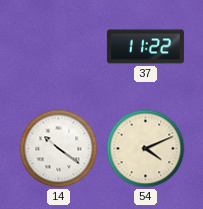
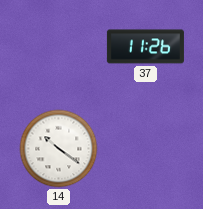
37: 11:22 -> 11:26
54: 4:11 -> none
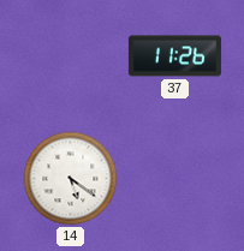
14: 10:21 -> 5:21
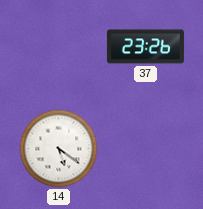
37: 11:26 -> 23:26
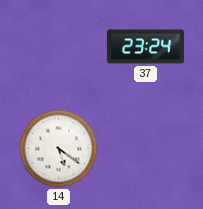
37: 23:26 -> 23:24
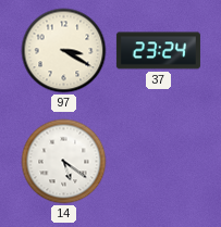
97: none -> 3:20
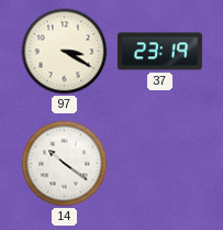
37: 23:24 -> 23:19
14: 5:21 -> 10:21
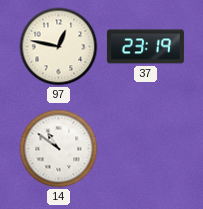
97: 3:20 -> 12:47
14: 10:21 -> 10:51
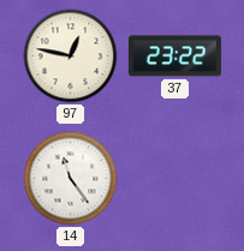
37: 23:19 -> 23:22
14: 10:51 -> 11:24
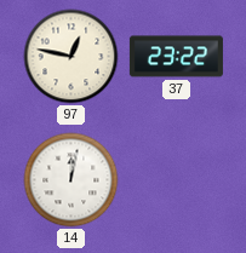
14: 11:24 -> 12:02
